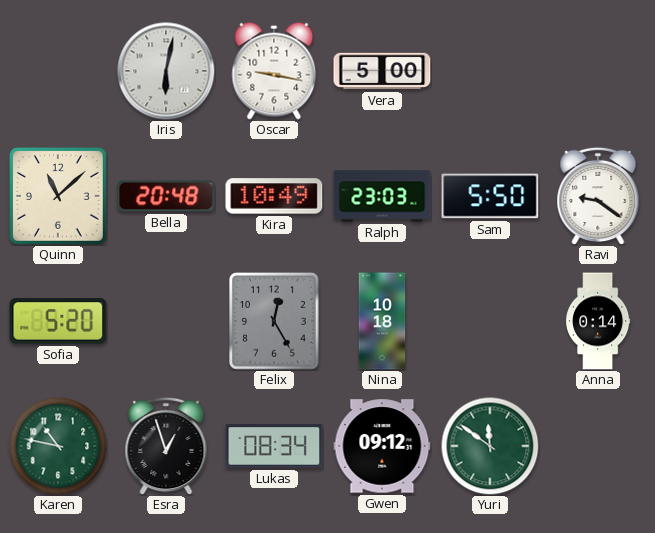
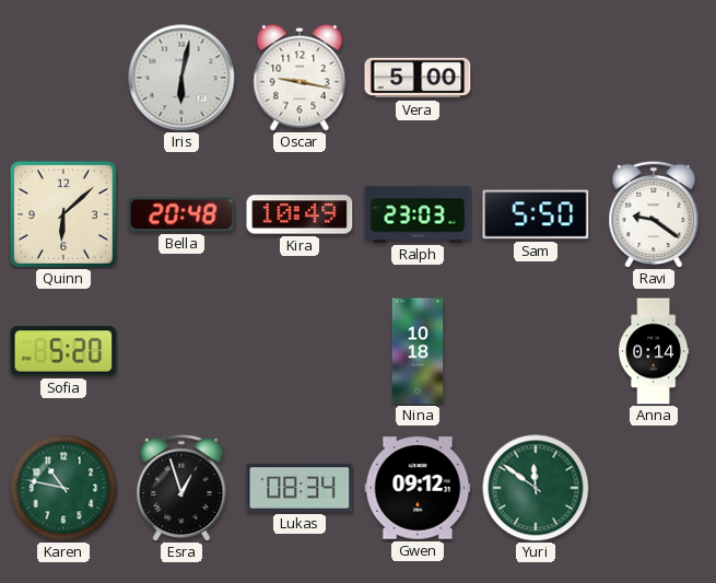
Quinn: 11:08 -> 6:08
Felix: 12:25 -> none
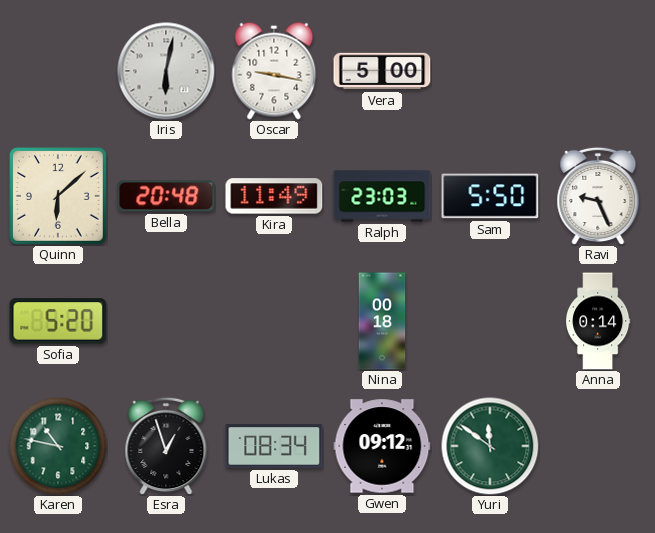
Kira: 10:49 -> 11:49
Ravi: 9:21 -> 9:26
Nina: 10:18 -> 00:18
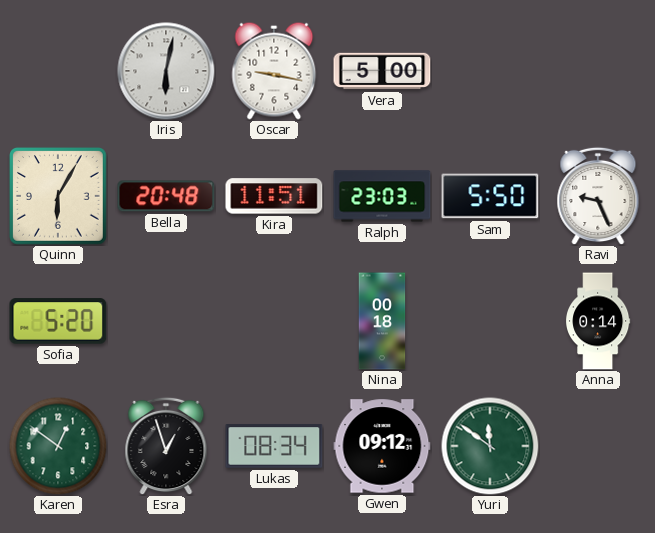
Quinn: 6:08 -> 6:05
Kira: 11:49 -> 11:51
Karen: 10:47 -> 12:51
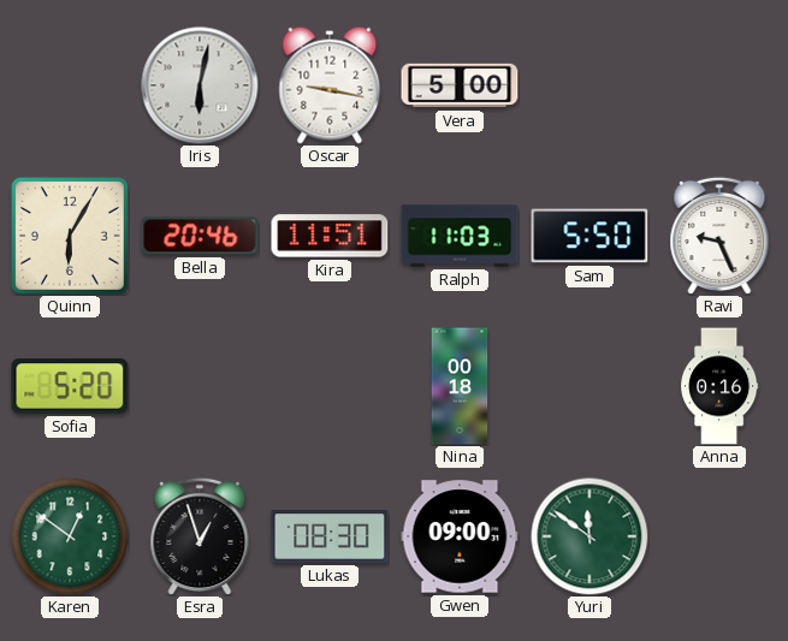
Bella: 20:48 -> 20:46
Ralph: 23:03 -> 11:03
Anna: 0:14 -> 0:16
Lukas: 08:34 -> 08:30
Gwen: 09:12 -> 09:00
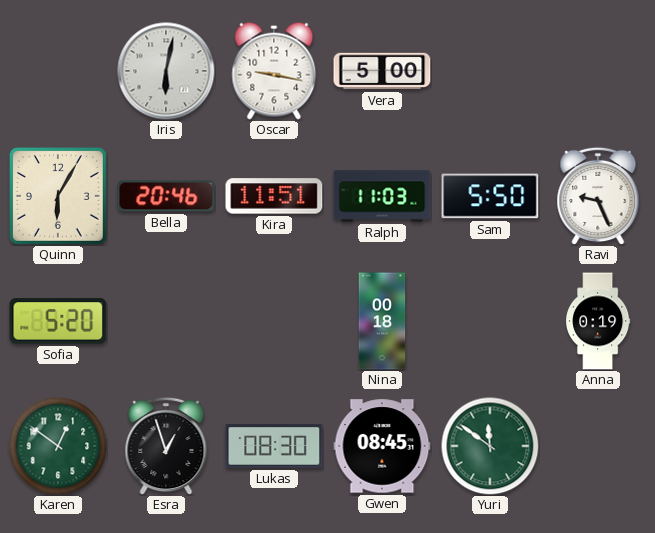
Anna: 0:16 -> 0:19
Gwen: 09:00 -> 08:45
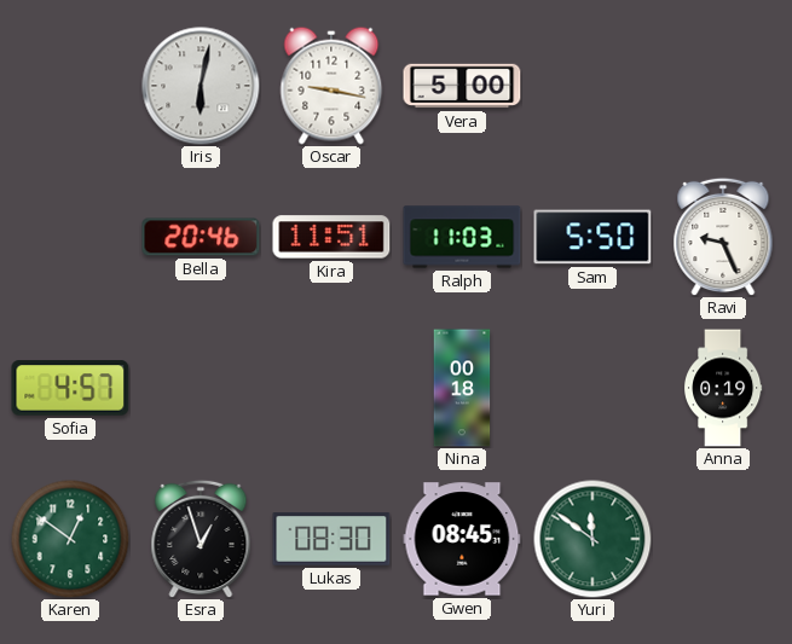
Quinn: 6:05 -> none
Sofia: 5:20 -> 4:57
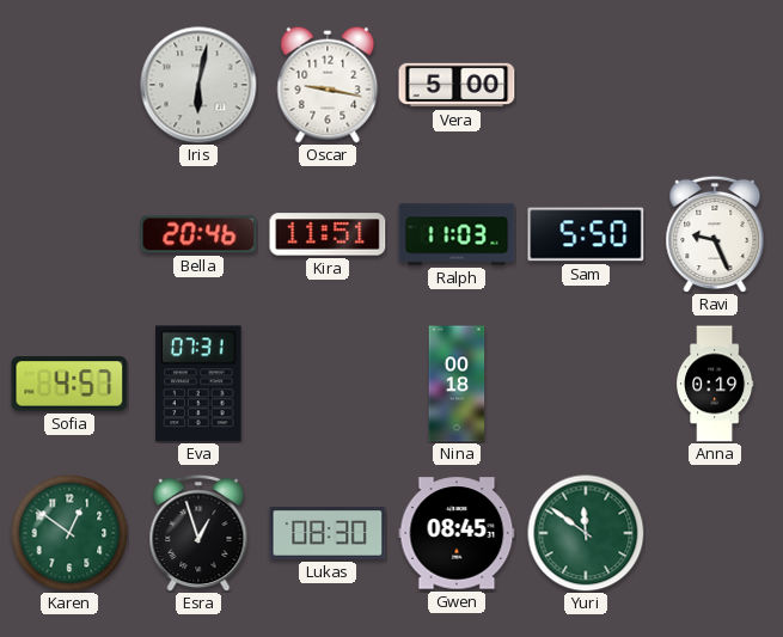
Eva: none -> 07:31
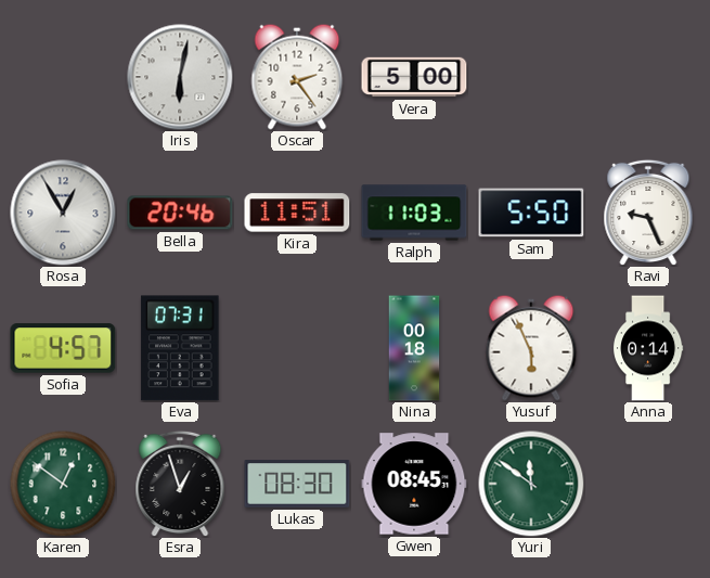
Oscar: 9:17 -> 2:24
Rosa: none -> 12:55
Yusuf: none -> 5:56
Anna: 0:19 -> 0:14
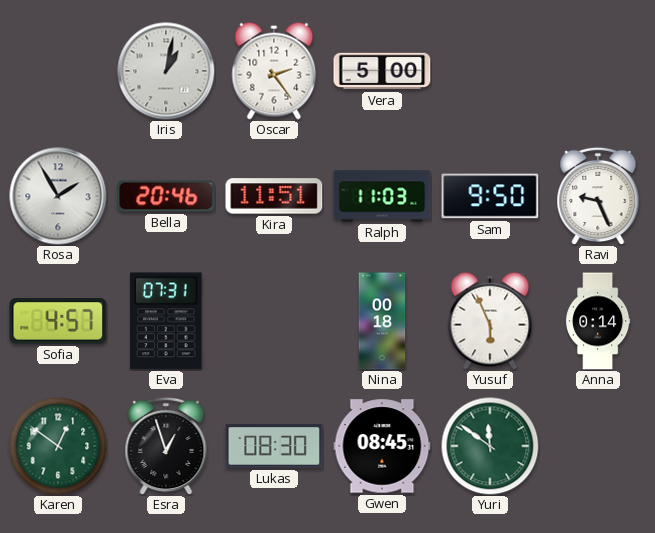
Iris: 6:02 -> 1:02
Rosa: 12:55 -> 1:55
Sam: 5:50 -> 9:50
